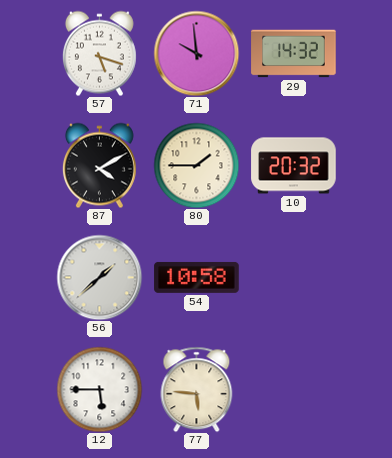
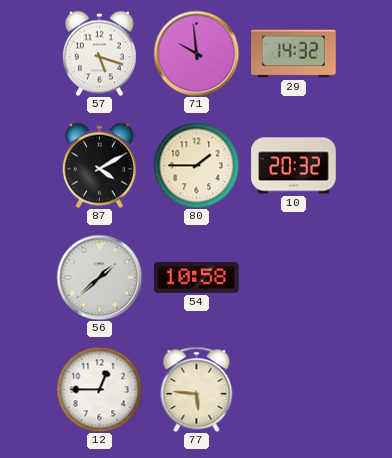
12: 5:45 -> 12:45
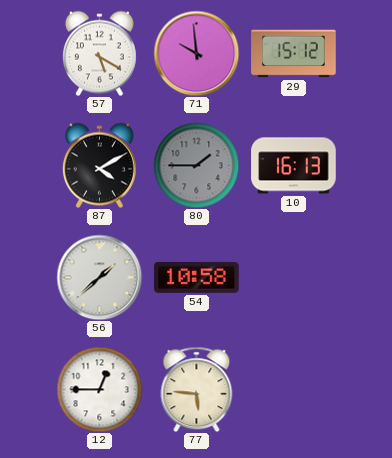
57: 5:18 -> 5:20
29: 14:32 -> 15:12
80 dial: cream -> grey
10: 20:32 -> 16:13
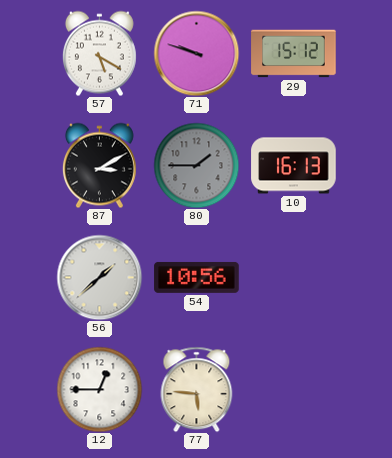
71: 9:59 -> 9:48
87: 4:10 -> 3:10
54: 10:58 -> 10:56
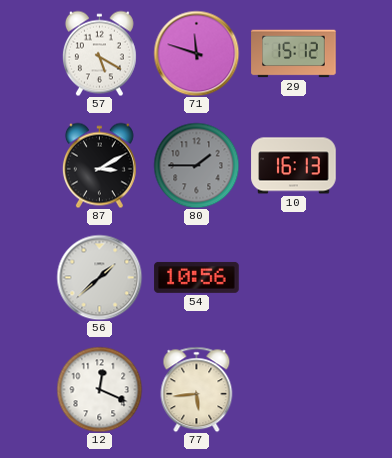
71: 9:48 -> 11:48
12: 12:45 -> 12:19
77: 5:46 -> 5:44
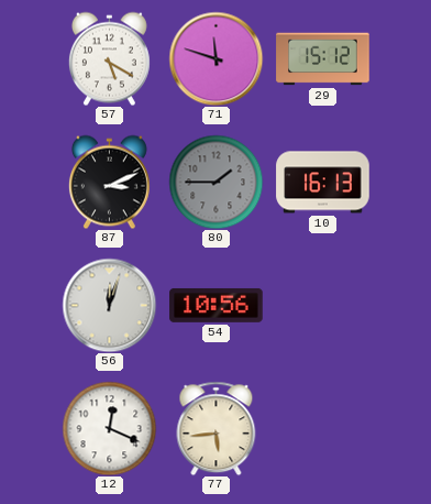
87: 3:10 -> 3:11
56: 1:38 -> 12:03
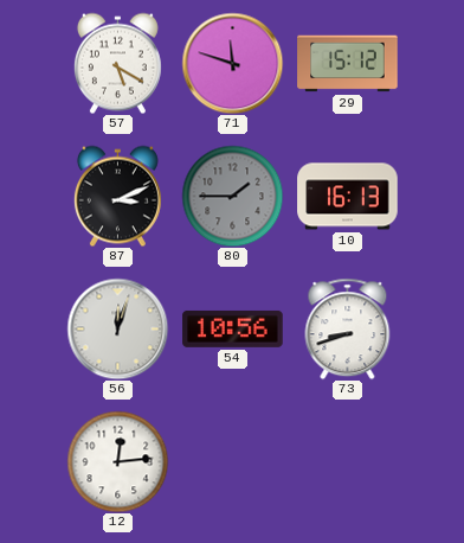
73: none -> 8:42
12: 12:19 -> 12:14
77: 5:44 -> none
